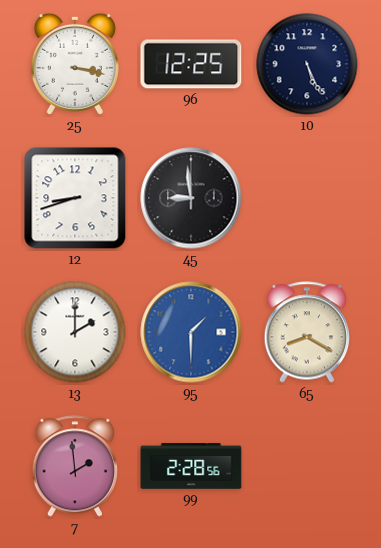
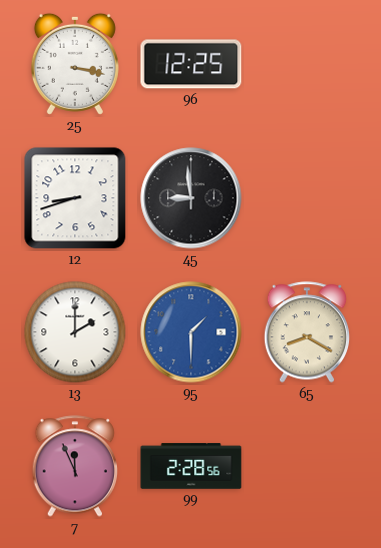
10: 5:26 -> none
7: 1:59 -> 11:56
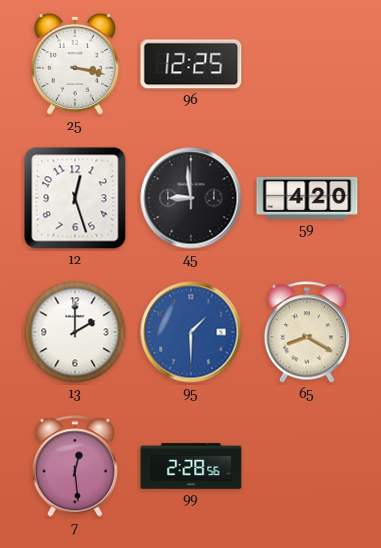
12: 8:42 -> 12:27
59: none -> 4:20
7: 11:56 -> 12:29
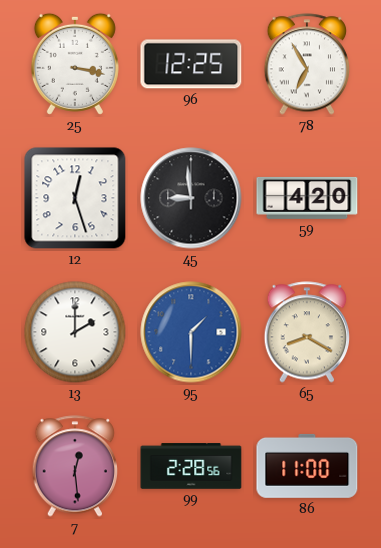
78: none -> 6:55
86: none -> 11:00
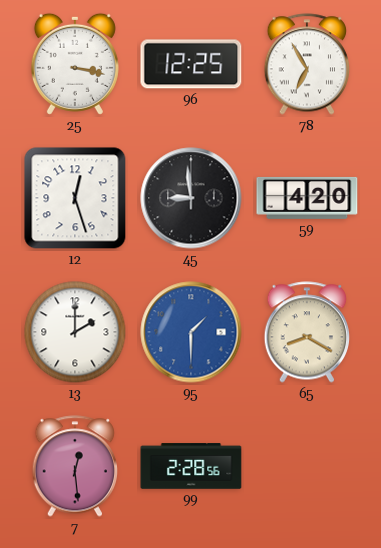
86: 11:00 -> none
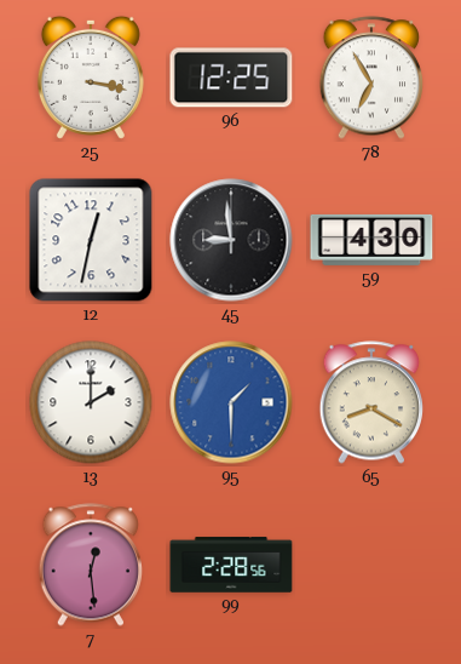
12: 12:27 -> 12:32
59: 4:20 -> 4:30
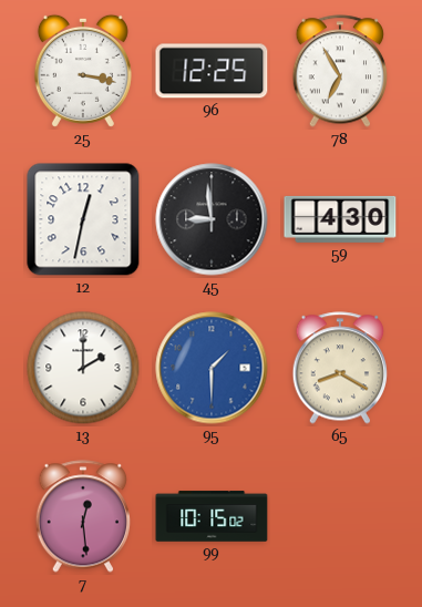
99: 2:28 -> 10:15
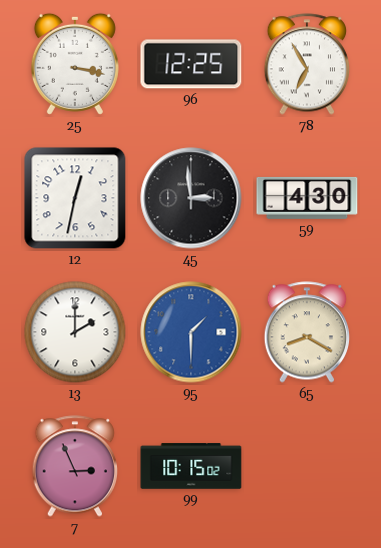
45: 8:59 -> 2:59
7: 12:29 -> 2:56
